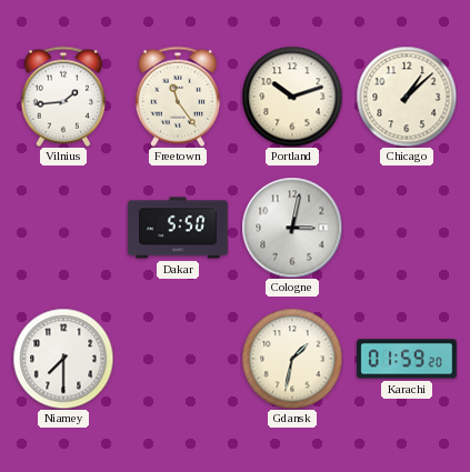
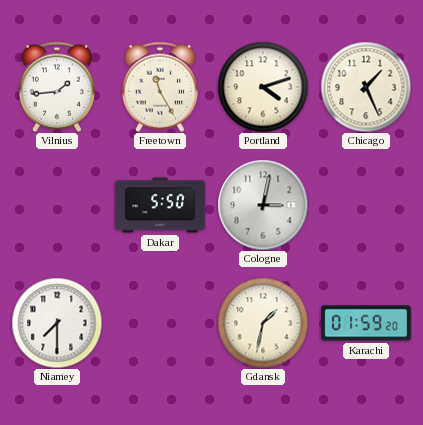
Freetown: 11:24 -> 11:25
Portland: 10:12 -> 4:12
Chicago: 1:08 -> 1:26
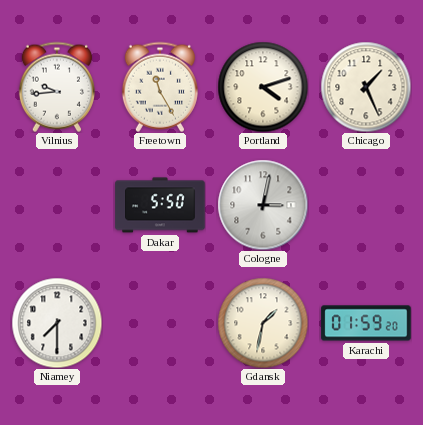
Vilnius: 1:44 -> 9:44
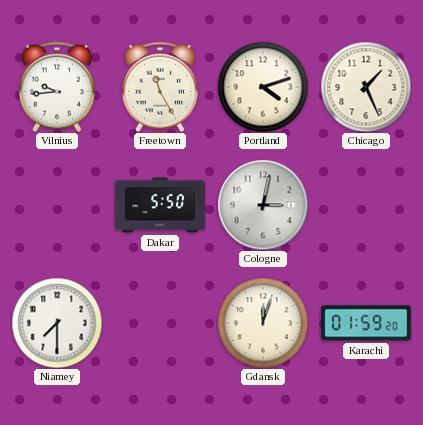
Gdansk: 1:32 -> 12:03
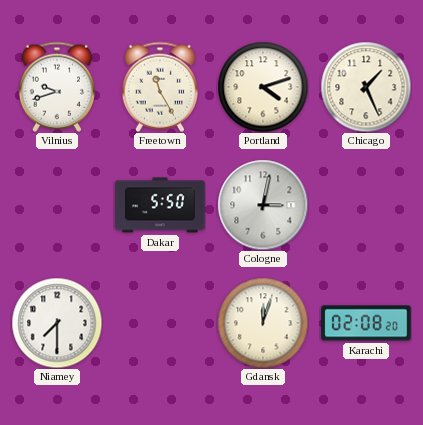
Vilnius: 9:44 -> 9:42
Karachi: 01:59 -> 02:08
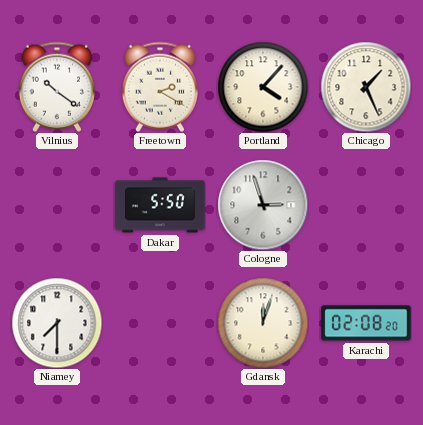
Vilnius: 9:42 -> 10:21
Freetown: 11:25 -> 2:20
Portland: 4:12 -> 4:07
Cologne: 3:02 -> 2:57
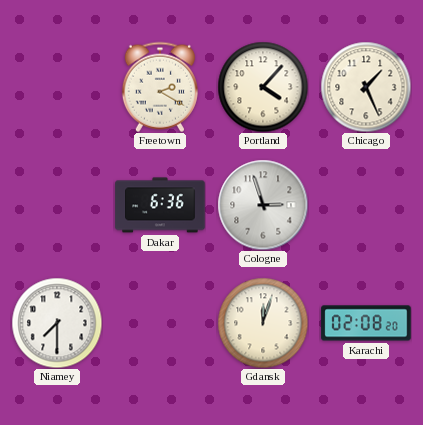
Vilnius: 10:21 -> none
Dakar: 5:50 -> 6:36
